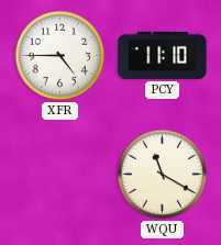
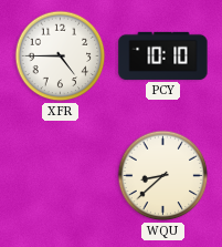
PCY: 11:10 -> 10:10
WQU: 11:20 -> 8:38
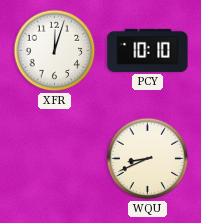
XFR: 4:45 -> 12:03
WQU: 8:38 -> 8:41
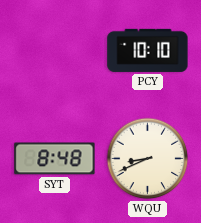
XFR: 12:03 -> none
SYT: none -> 8:48
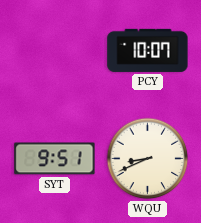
PCY: 10:10 -> 10:07
SYT: 8:48 -> 9:51
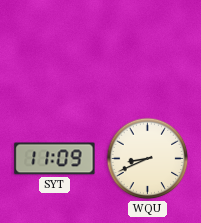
PCY: 10:07 -> none
SYT: 9:51 -> 11:09
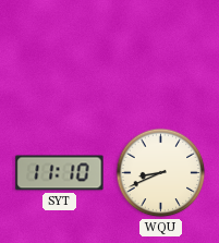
SYT: 11:09 -> 11:10
